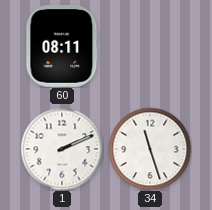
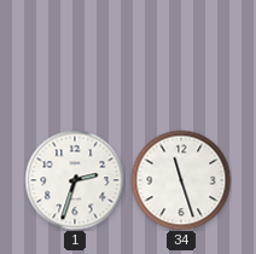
60: 08:11 -> none
1: 2:11 -> 2:33
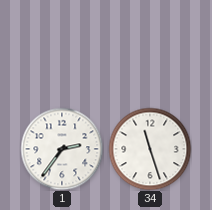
1: 2:33 -> 2:36
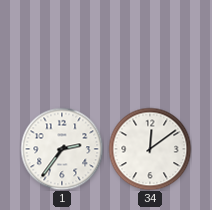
34: 11:27 -> 12:09
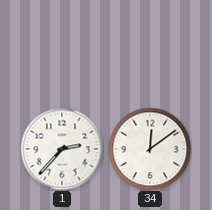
1: 2:36 -> 2:37
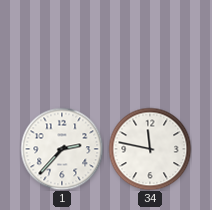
34: 12:09 -> 11:47
